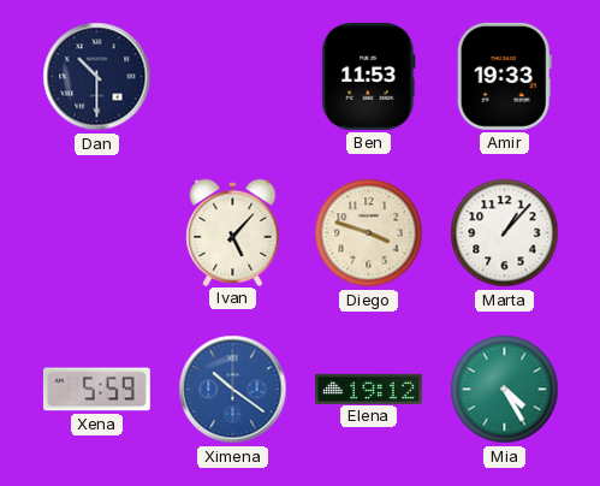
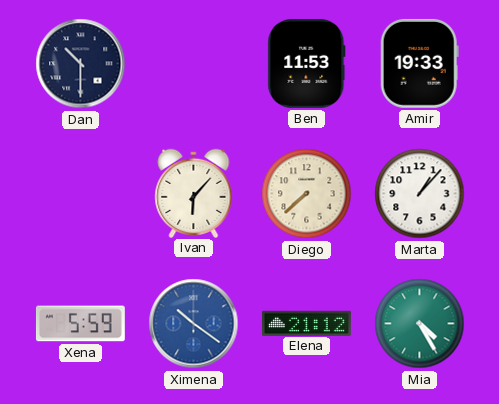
Ivan: 5:07 -> 6:07
Diego: 3:48 -> 7:38
Elena: 19:12 -> 21:12
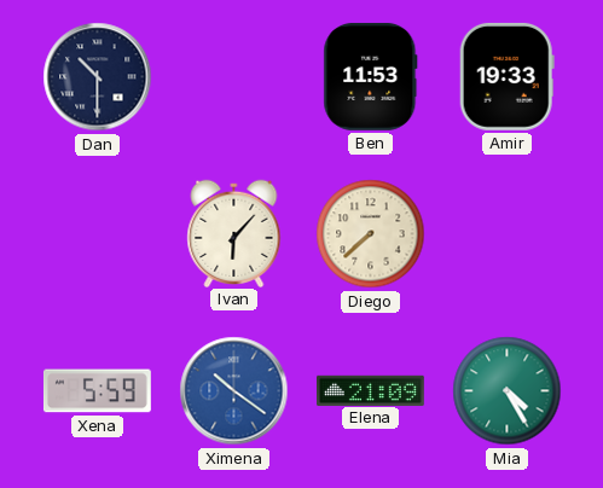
Marta: 1:07 -> none
Elena: 21:12 -> 21:09
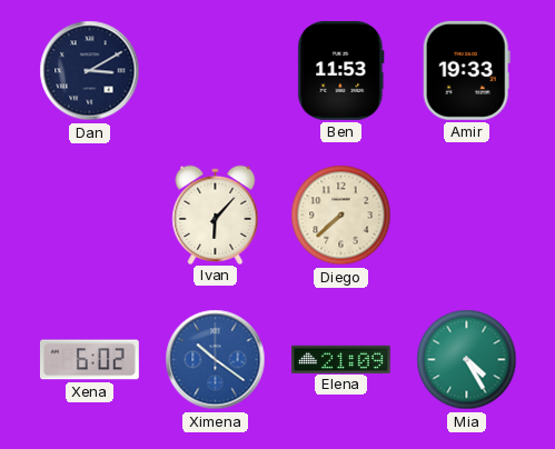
Dan: 10:30 -> 3:10
Xena: 5:59 -> 6:02
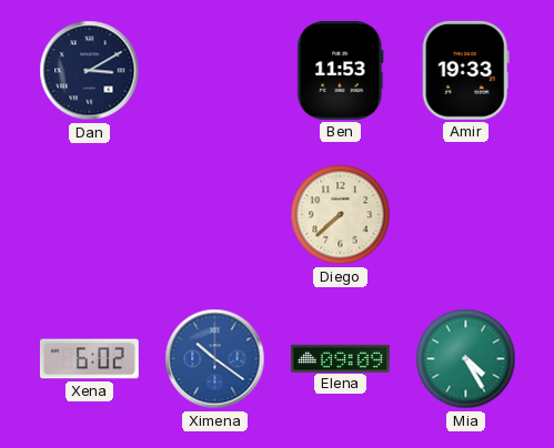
Ivan: 6:07 -> none
Elena: 21:09 -> 09:09
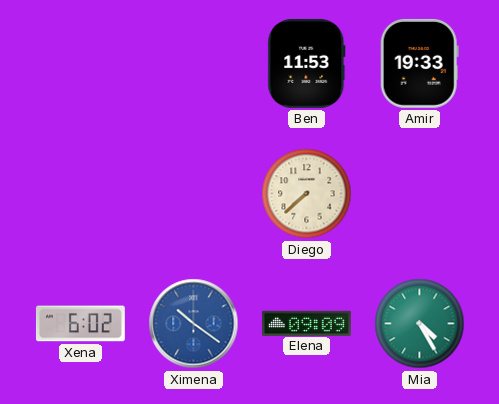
Dan: 3:10 -> none
